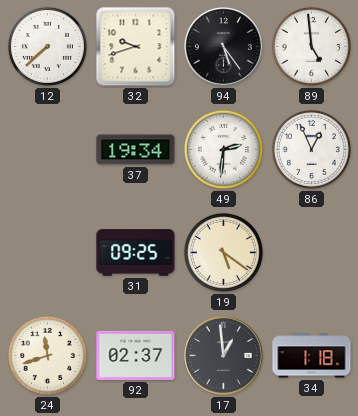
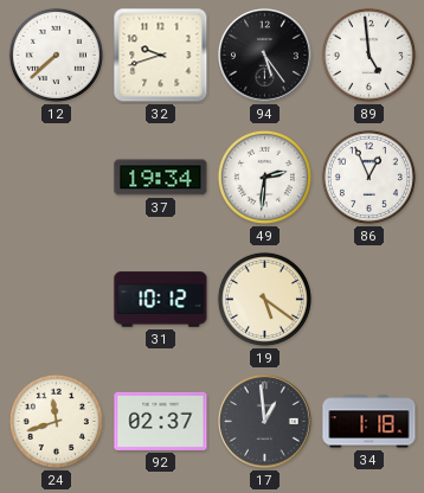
31: 09:25 -> 10:12
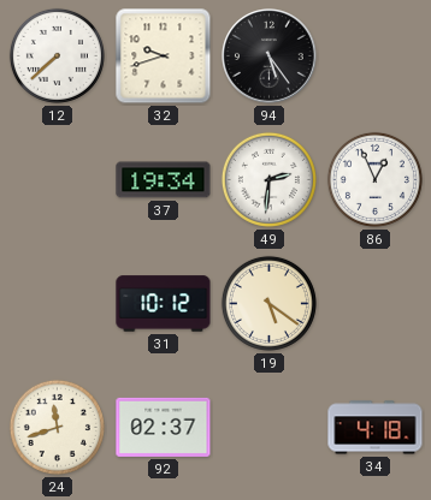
89: 4:59 -> none
17: 12:59 -> none
34: 1:18 -> 4:18
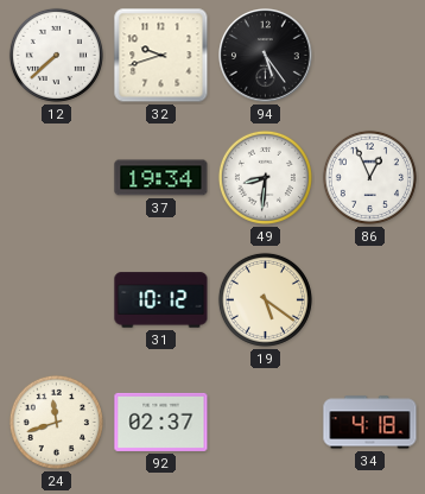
49: 2:31 -> 8:31
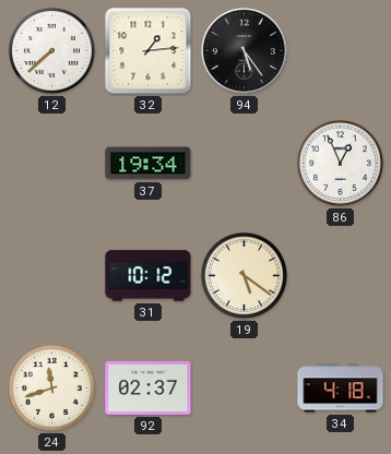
32: 9:42 -> 1:14
49: 8:31 -> none
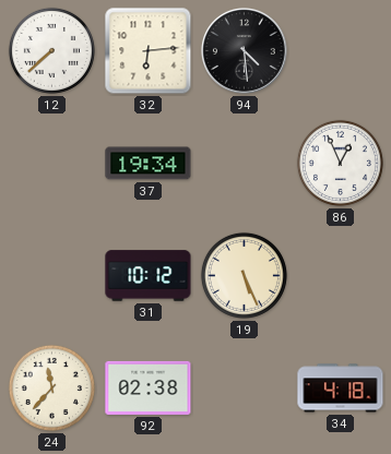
32: 1:14 -> 6:14
94: 5:24 -> 4:29
19: 5:21 -> 5:26
24: 11:42 -> 11:37
92: 02:37 -> 02:38
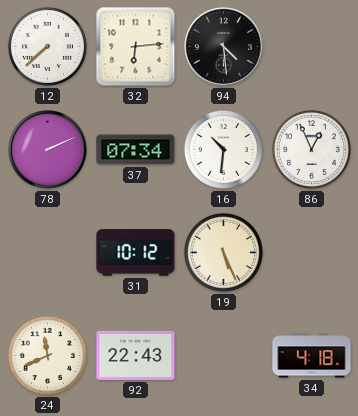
78: none -> 2:11
37: 19:34 -> 07:34
16: none -> 10:31
24: 11:37 -> 11:41
92: 02:38 -> 22:43
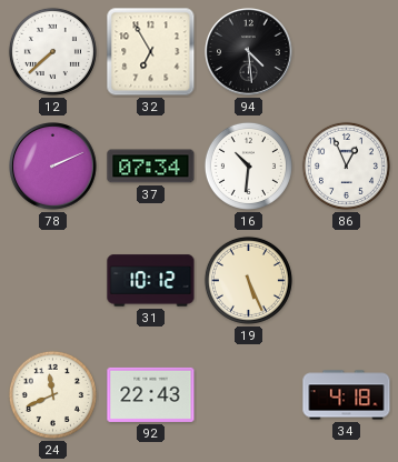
32: 6:14 -> 6:55
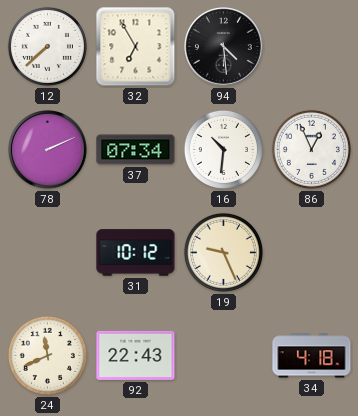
19: 5:26 -> 9:26
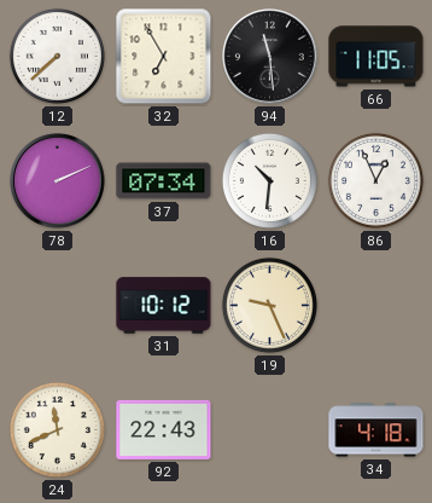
94: 4:29 -> 11:29
66: none -> 11:05
